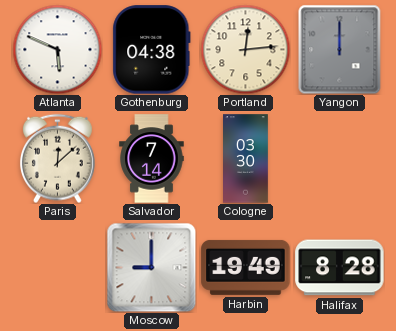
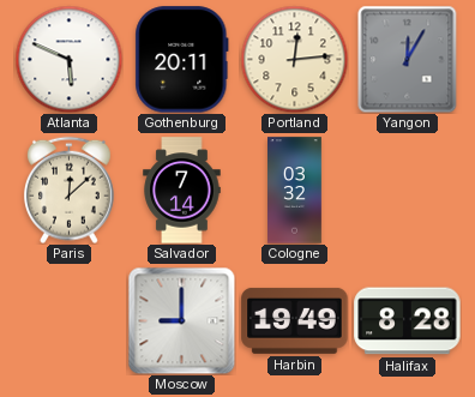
Gothenburg: 04:38 -> 20:11
Yangon: 12:00 -> 12:05
Cologne: 03:30 -> 03:32
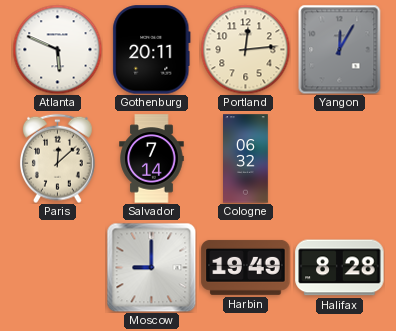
Cologne: 03:32 -> 06:32
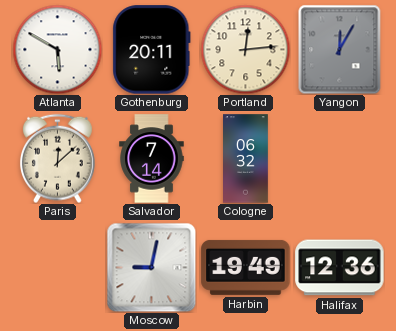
Atlanta: 5:49 -> 5:50
Moscow: 9:00 -> 9:02
Halifax: 8:28 -> 12:36
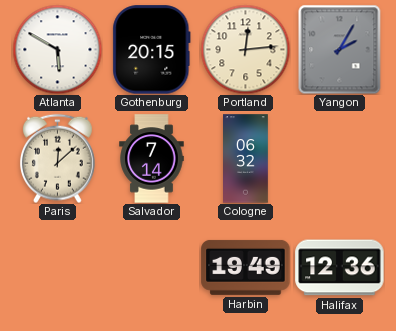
Gothenburg: 20:11 -> 20:15
Yangon: 12:05 -> 2:05
Moscow: 9:02 -> none
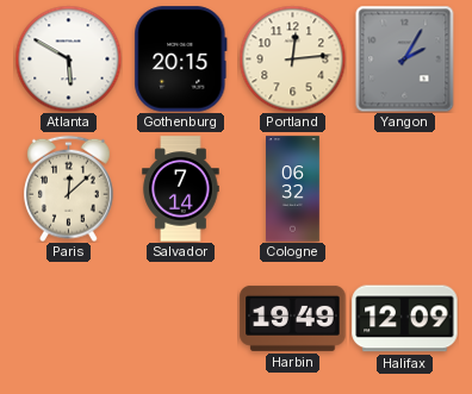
Halifax: 12:36 -> 12:09
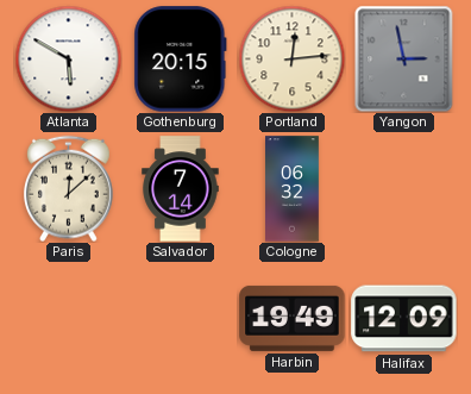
Yangon: 2:05 -> 2:58
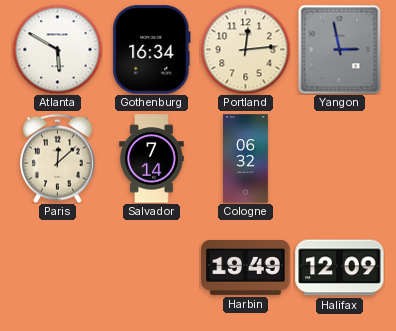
Gothenburg: 20:15 -> 16:34
